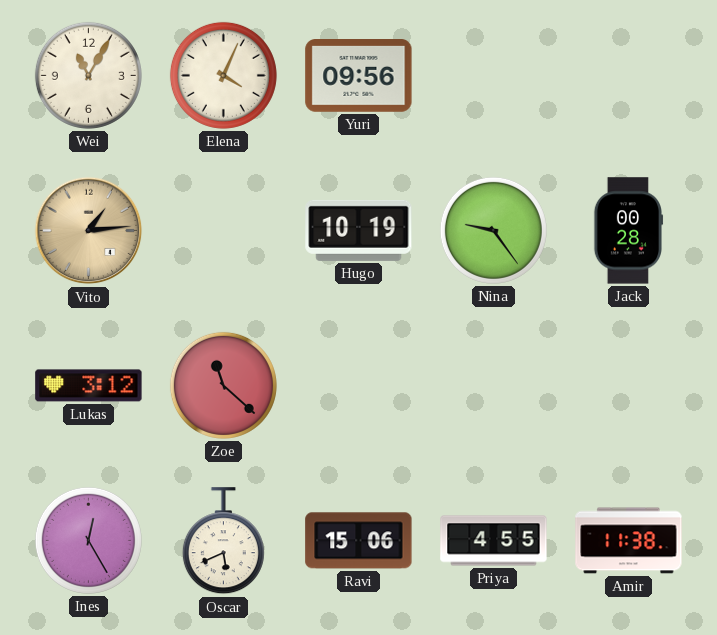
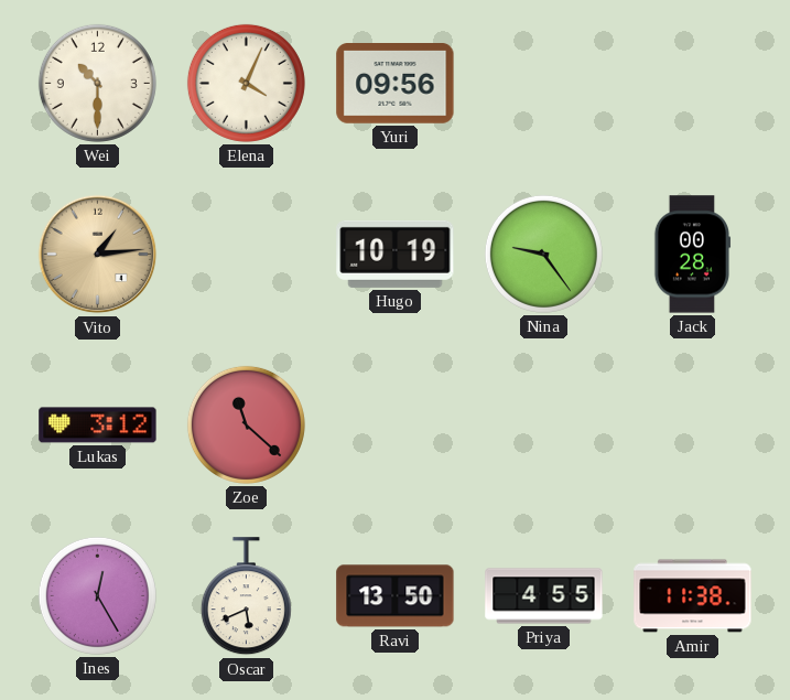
Wei: 11:05 -> 10:30
Ravi: 15:06 -> 13:50
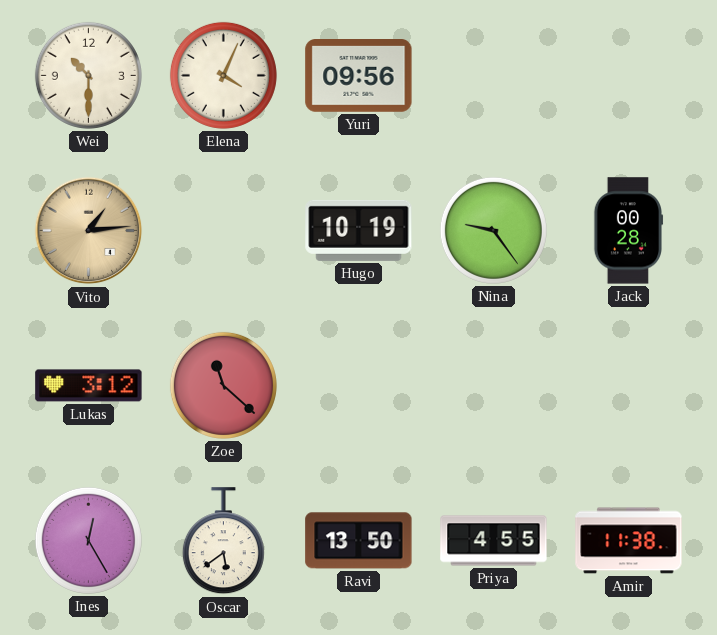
Oscar: 5:41 -> 5:39
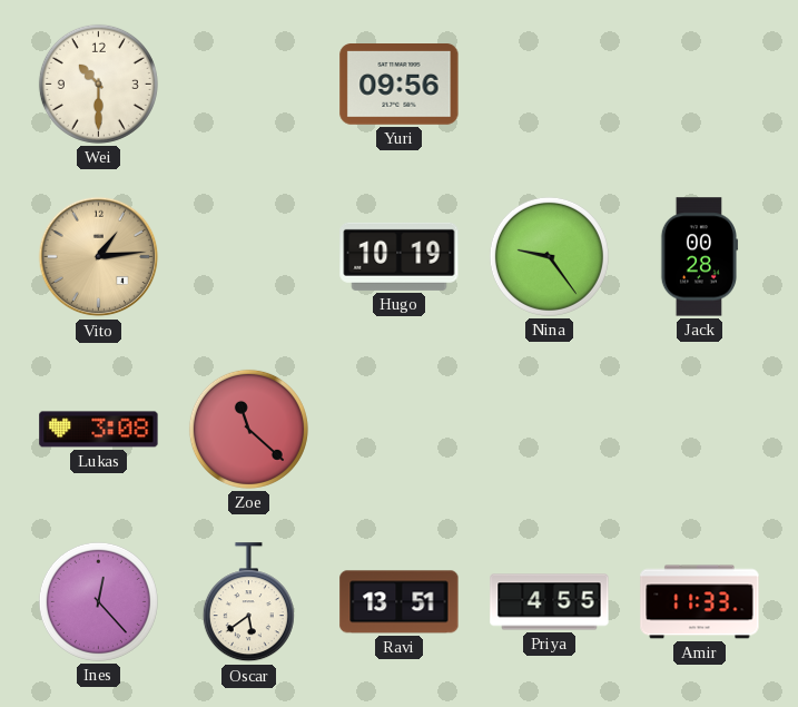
Elena: 4:04 -> none
Lukas: 3:12 -> 3:08
Ines: 12:25 -> 12:23
Ravi: 13:50 -> 13:51
Amir: 11:38 -> 11:33
